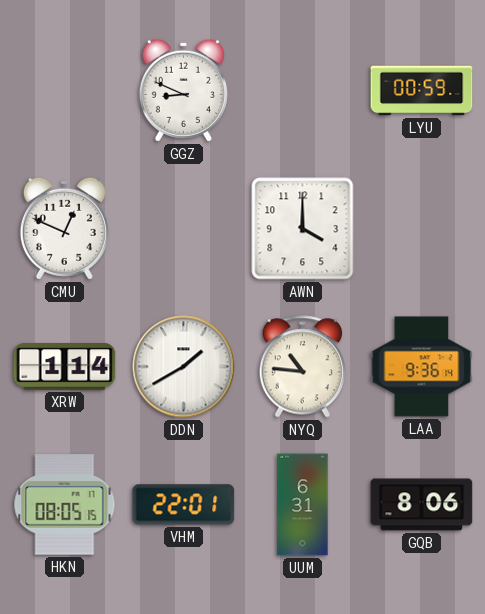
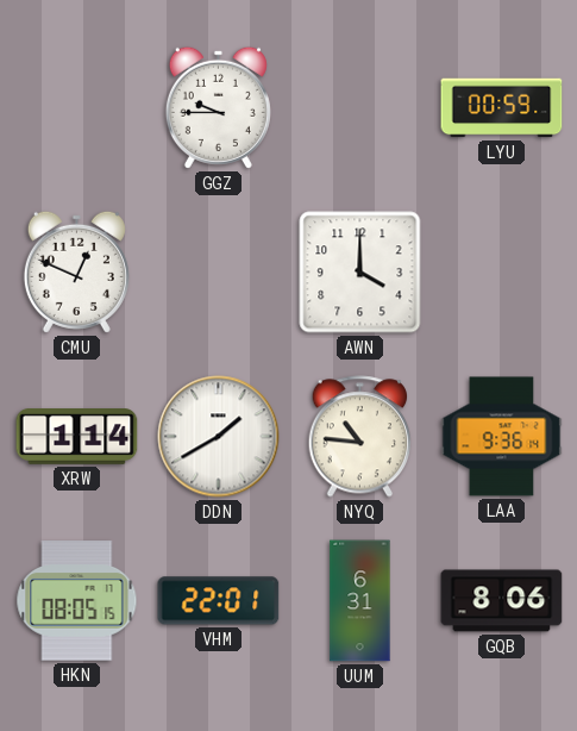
GGZ: 8:49 -> 9:45
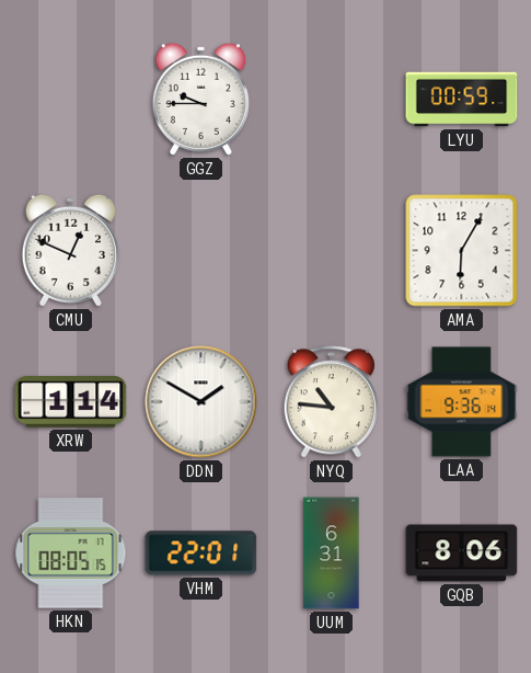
AWN: 4:00 -> none
AMA: none -> 6:05
DDN: 1:40 -> 1:50
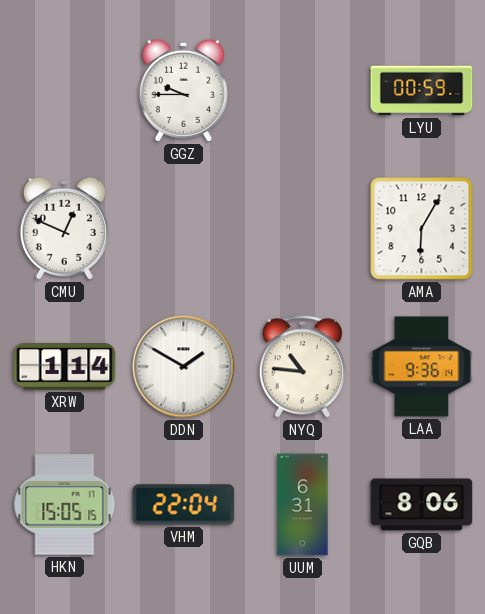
HKN: 08:05 -> 15:05
VHM: 22:01 -> 22:04
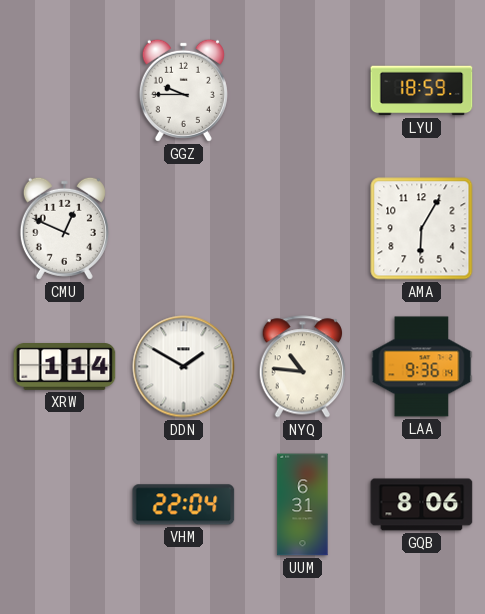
LYU: 00:59 -> 18:59
HKN: 15:05 -> none
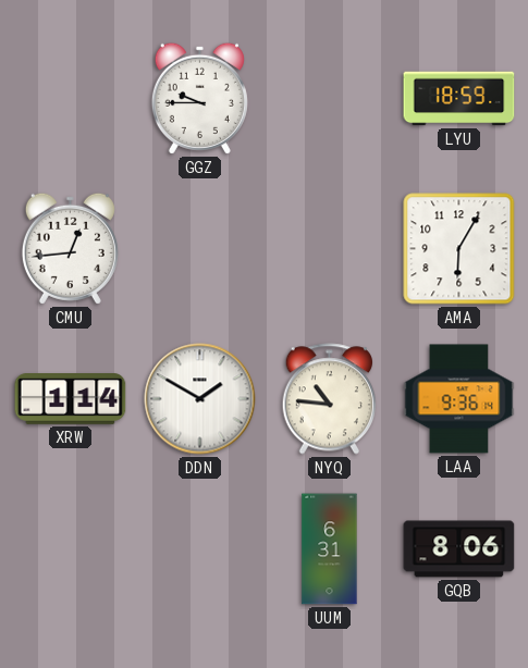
CMU: 12:49 -> 12:44
VHM: 22:04 -> none
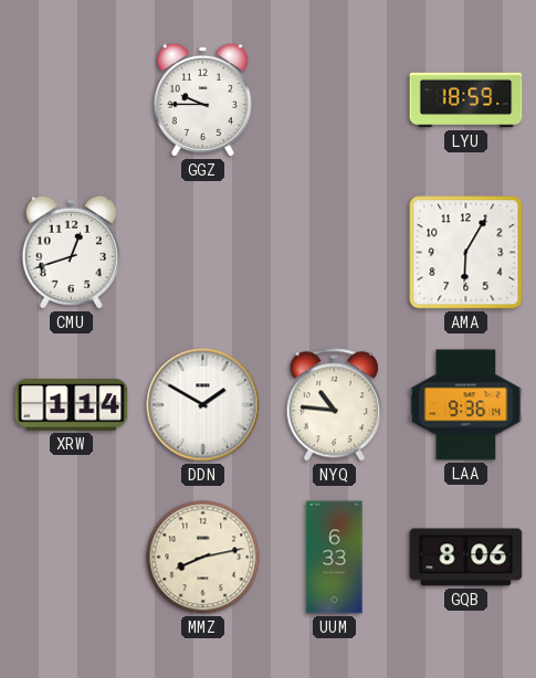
CMU: 12:44 -> 12:42
MMZ: none -> 8:13
UUM: 6:31 -> 6:33
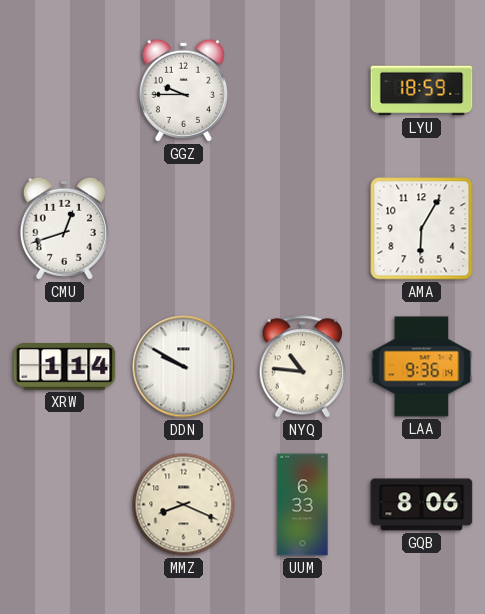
DDN: 1:50 -> 9:50
MMZ: 8:13 -> 8:19
